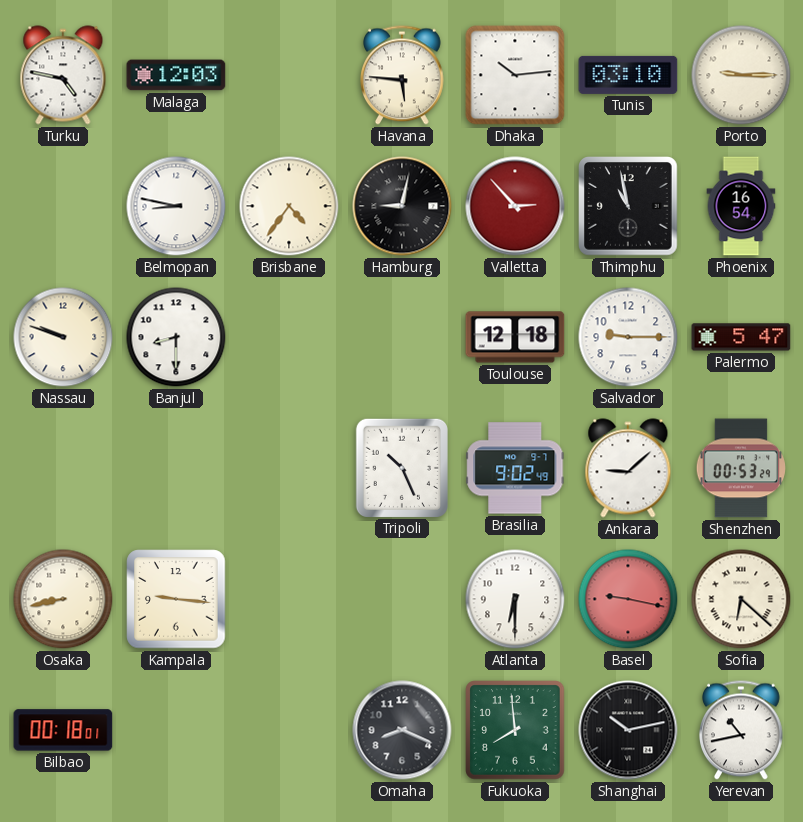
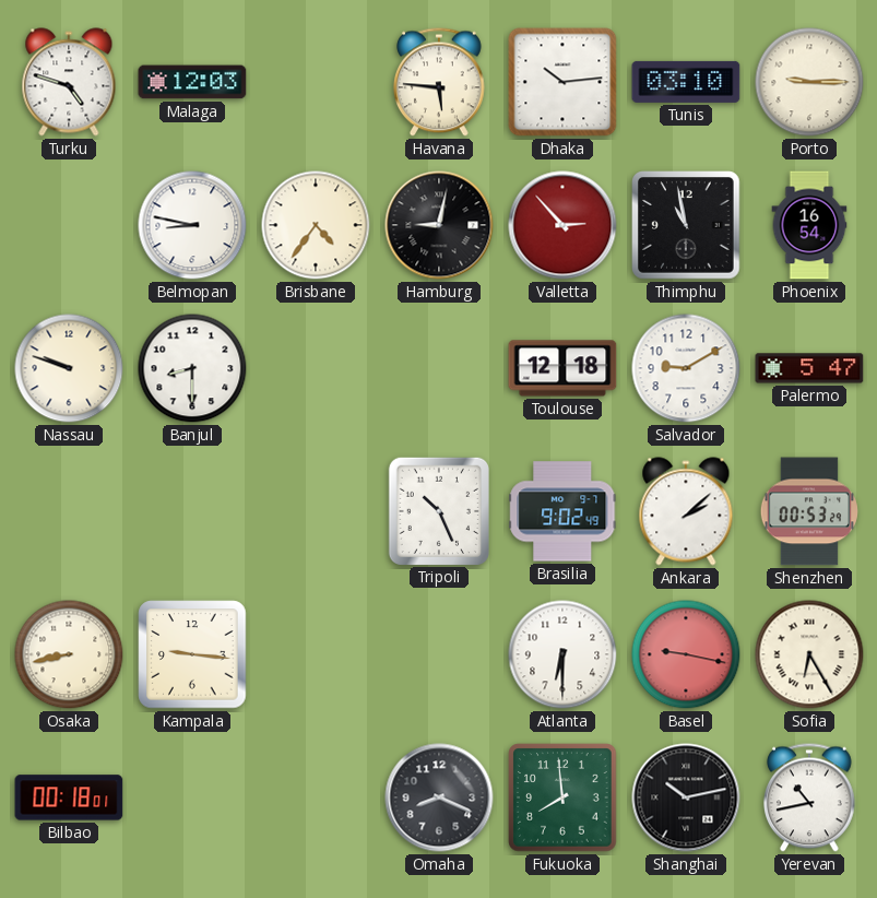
Turku: 4:47 -> 4:48
Salvador: 9:15 -> 9:10
Ankara: 9:08 -> 2:08
Sofia: 6:22 -> 6:25
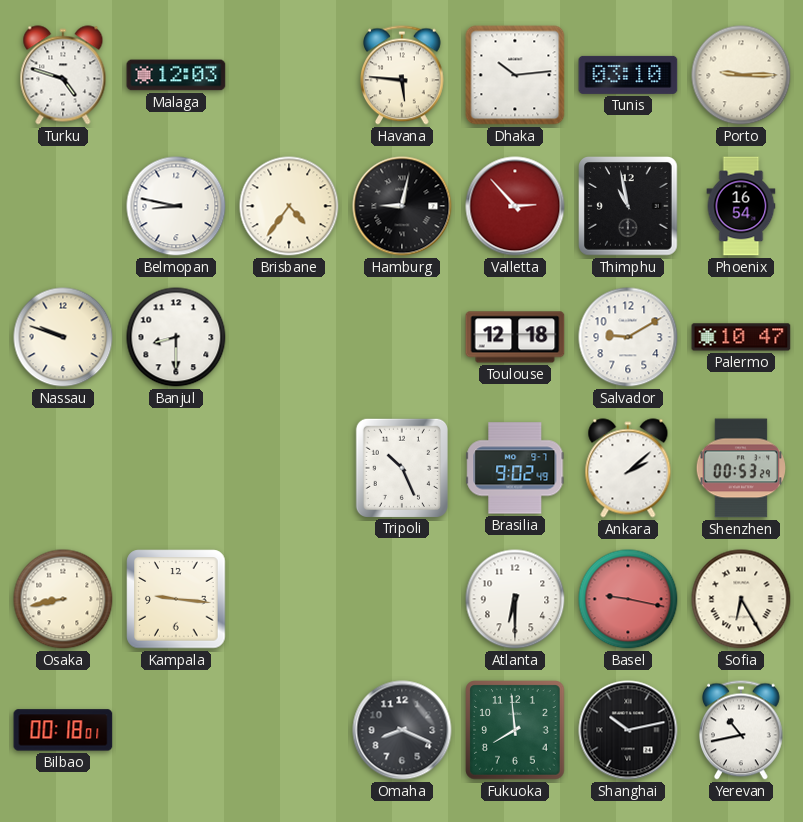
Palermo: 5:47 -> 10:47
